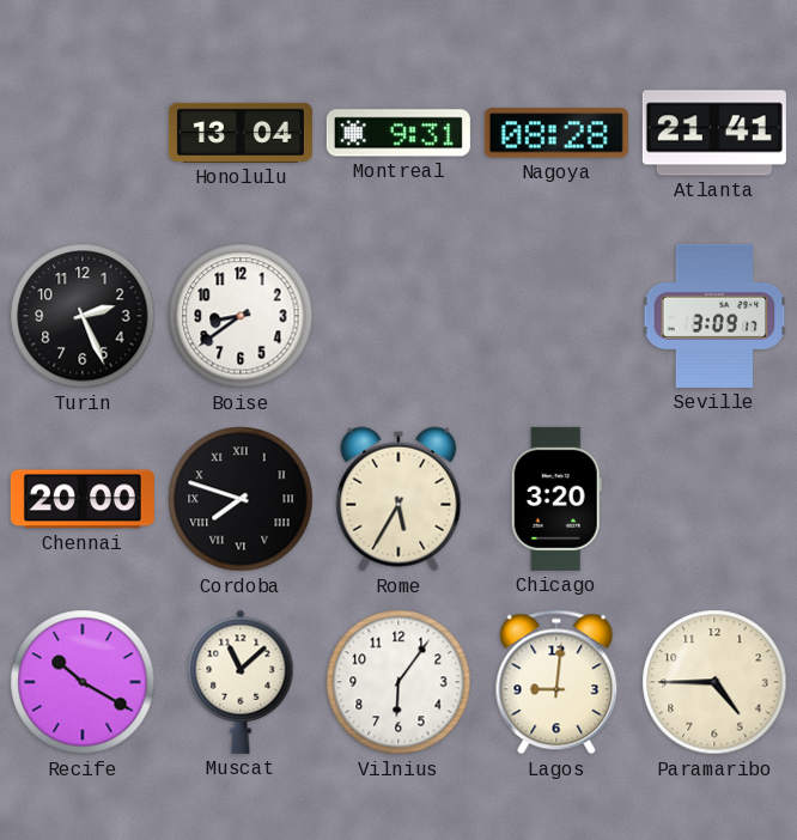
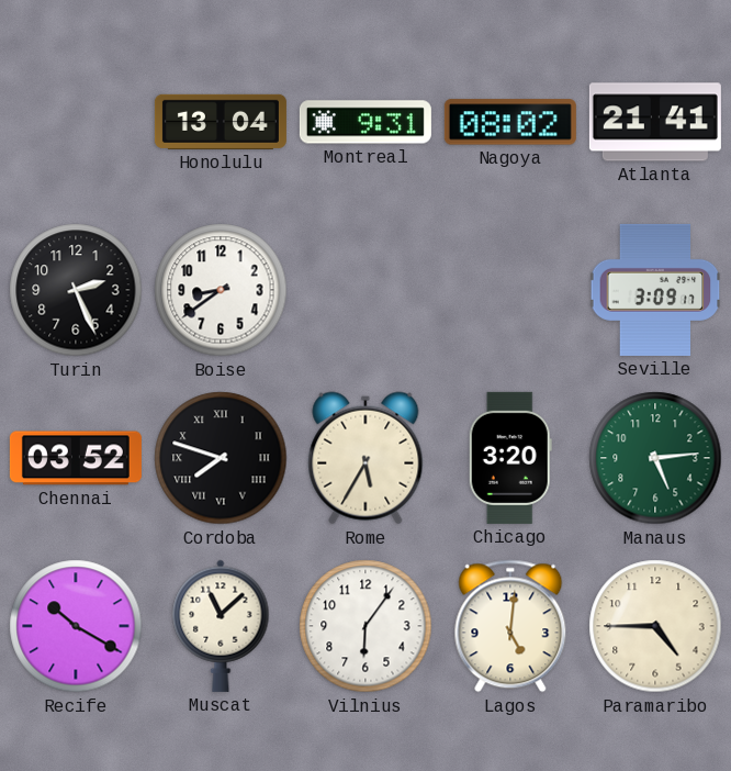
Nagoya: 08:28 -> 08:02
Chennai: 20:00 -> 03:52
Manaus: none -> 5:14
Lagos: 9:01 -> 5:01
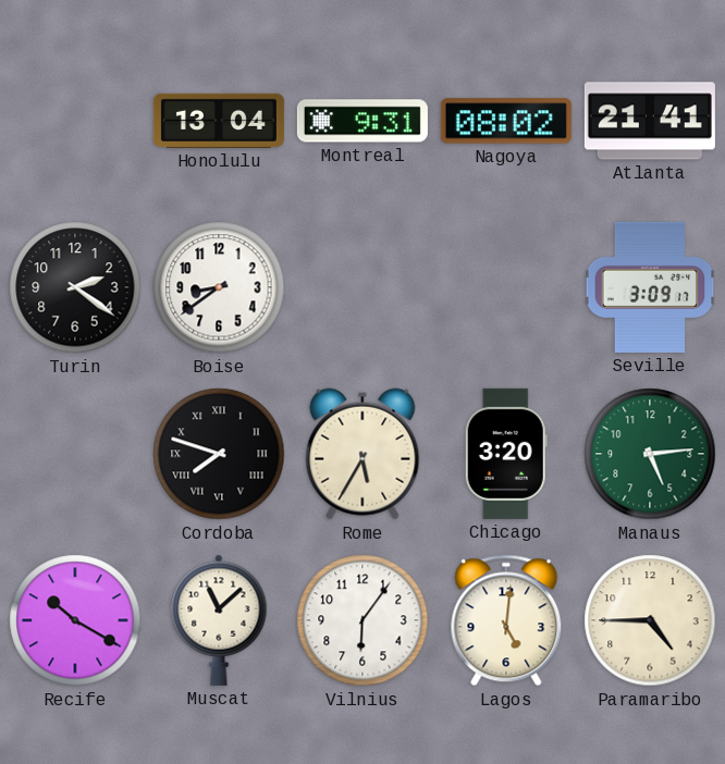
Turin: 2:26 -> 2:21
Chennai: 03:52 -> none
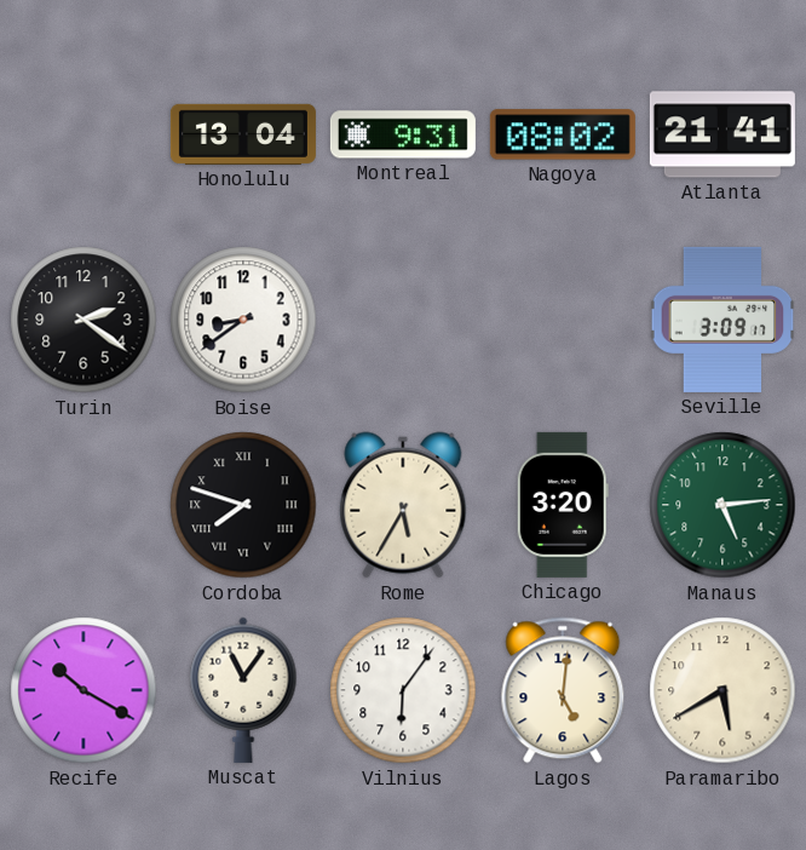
Muscat: 11:08 -> 11:06
Paramaribo: 4:45 -> 5:40
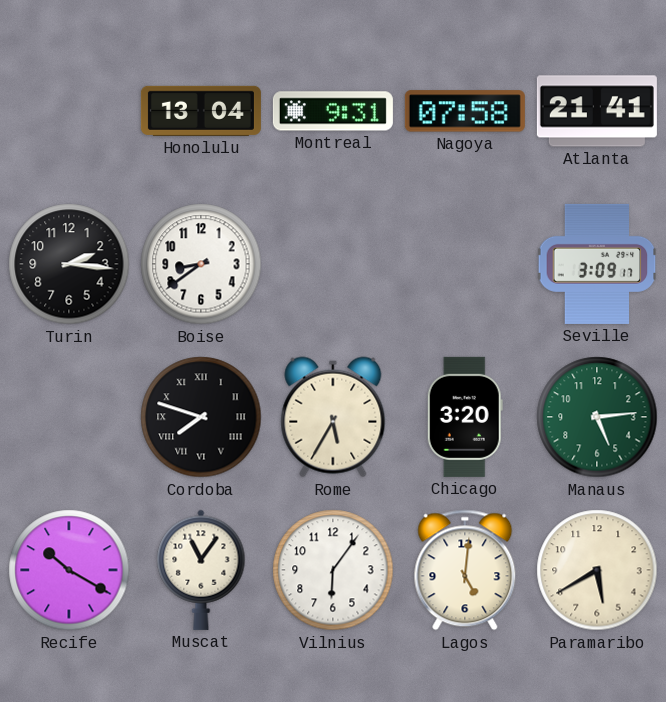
Nagoya: 08:02 -> 07:58
Turin: 2:21 -> 2:16
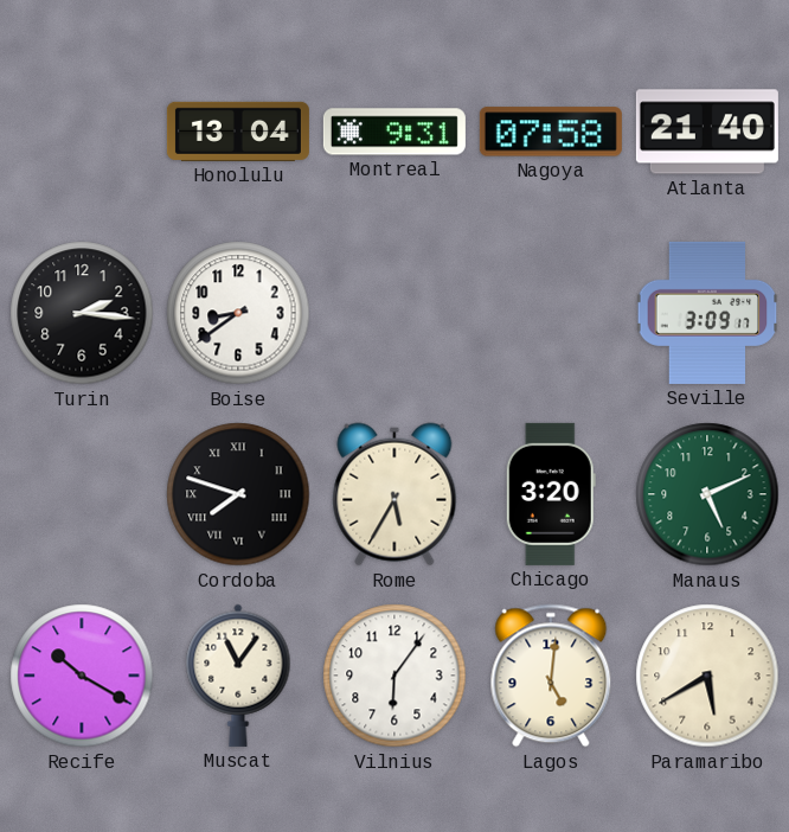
Atlanta: 21:41 -> 21:40
Manaus: 5:14 -> 5:11
